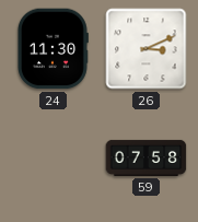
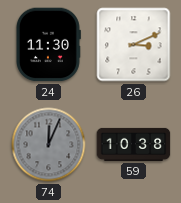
74: none -> 12:04
59: 07:58 -> 10:38
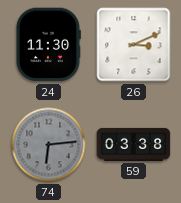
74: 12:04 -> 6:14
59: 10:38 -> 03:38
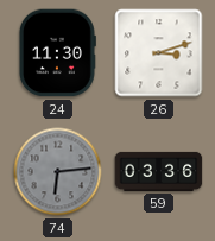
26: 3:11 -> 3:12
59: 03:38 -> 03:36
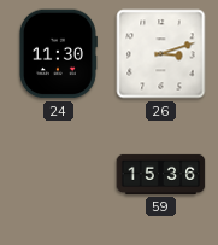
74: 6:14 -> none
59: 03:36 -> 15:36
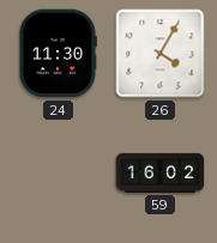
26: 3:12 -> 4:05
59: 15:36 -> 16:02
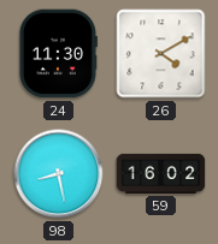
26: 4:05 -> 4:10
98: none -> 8:28
